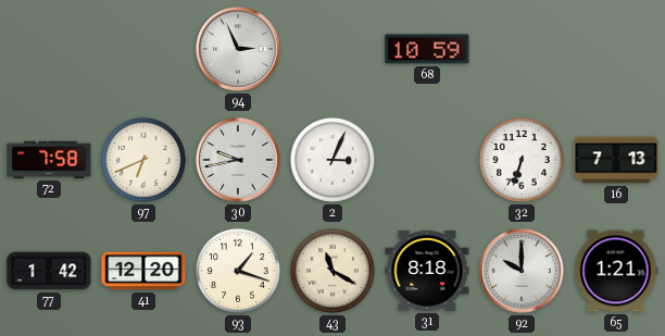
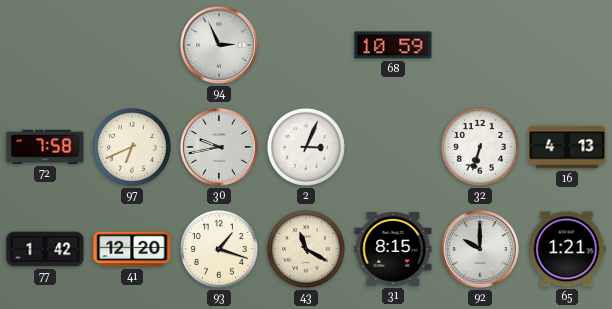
16: 7:13 -> 4:13
31: 8:18 -> 8:15
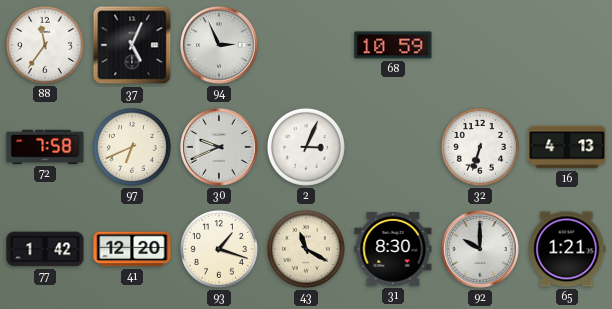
88: none -> 11:36
37: none -> 5:04
30: 9:43 -> 9:41
31: 8:15 -> 8:30
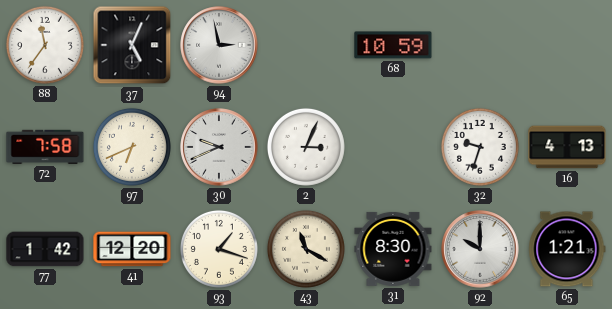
94: 2:56 -> 2:58
32: 6:33 -> 9:33
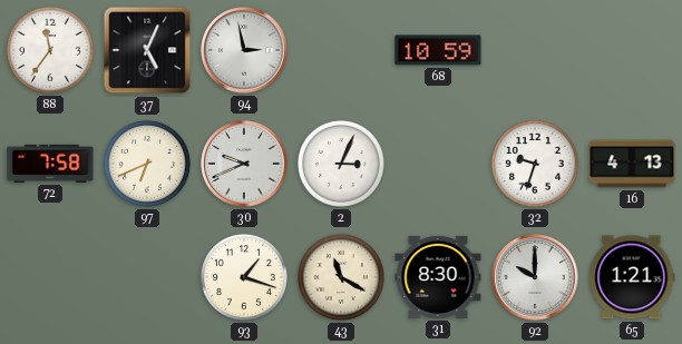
77: 1:42 -> none
41: 12:20 -> none
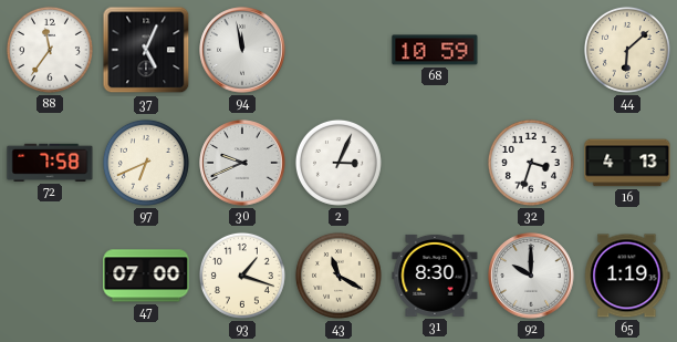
94: 2:58 -> 11:58
44: none -> 6:08
32: 9:33 -> 3:33
47: none -> 07:00
65: 1:21 -> 1:19
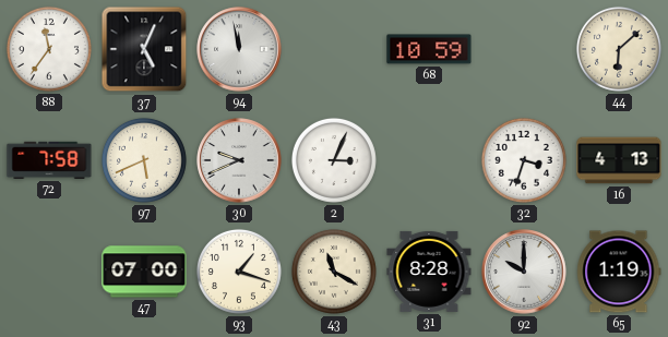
97: 6:41 -> 5:41
31: 8:30 -> 8:28
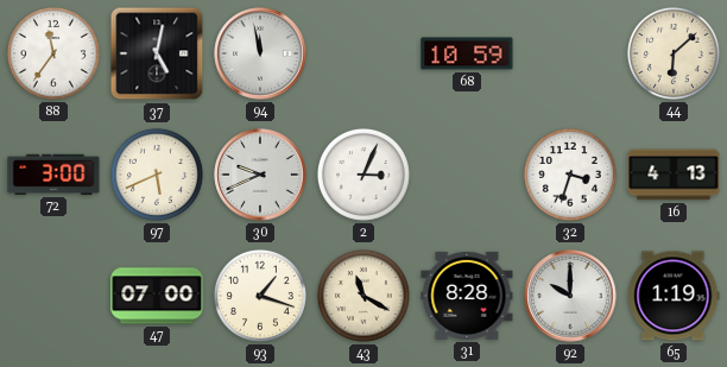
37: 5:04 -> 5:02
72: 7:58 -> 3:00
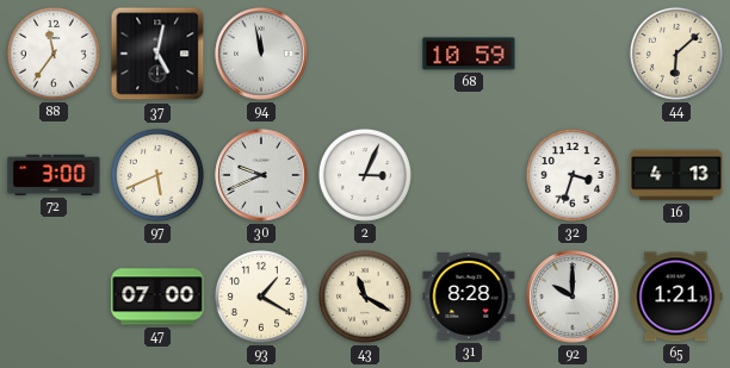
93: 1:18 -> 1:20
65: 1:19 -> 1:21
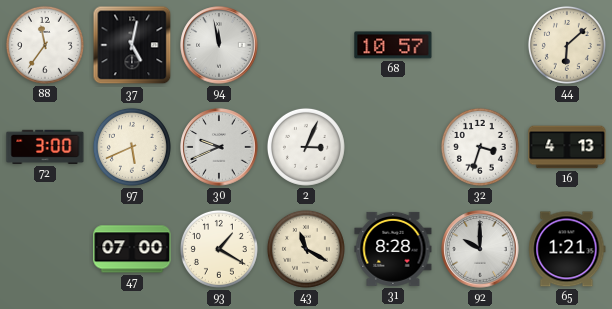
68: 10:59 -> 10:57
